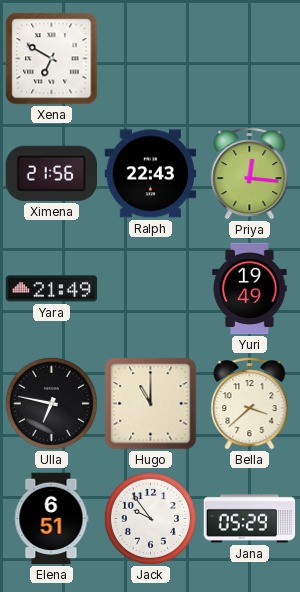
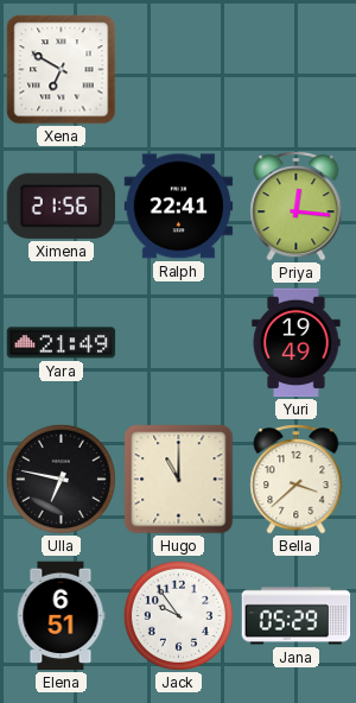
Ralph: 22:43 -> 22:41
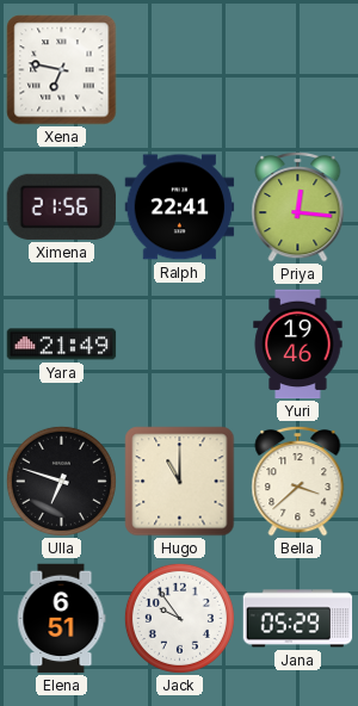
Xena: 6:50 -> 6:47
Yuri: 19:49 -> 19:46
Ulla: 6:47 -> 6:48
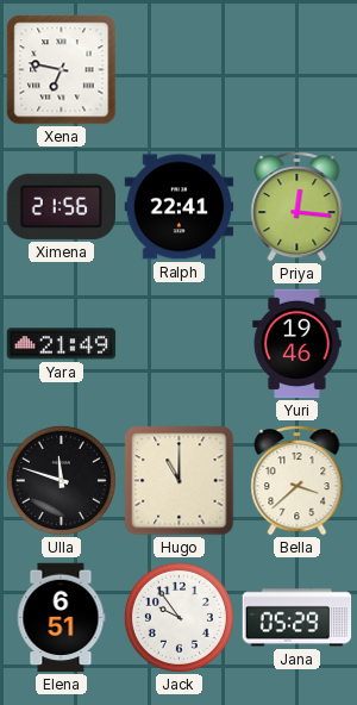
Ulla: 6:48 -> 11:48
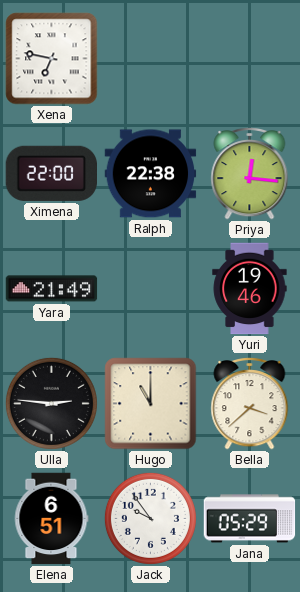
Ximena: 21:56 -> 22:00
Ralph: 22:41 -> 22:38
Ulla: 11:48 -> 2:46
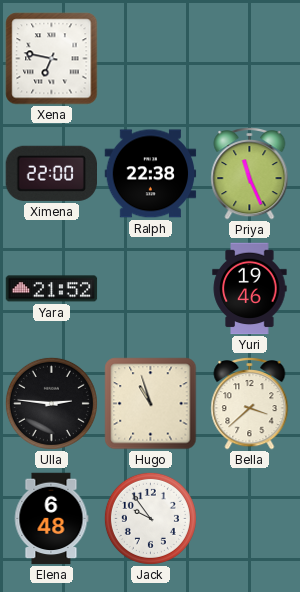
Priya: 12:16 -> 11:26
Yara: 21:49 -> 21:52
Hugo: 11:00 -> 10:57
Elena: 6:51 -> 6:48
Jana: 05:29 -> none
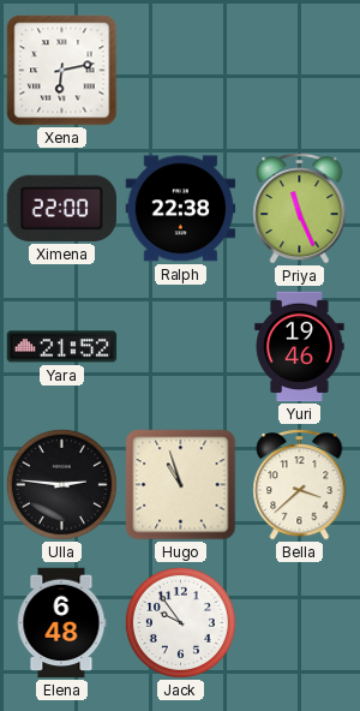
Xena: 6:47 -> 6:13
